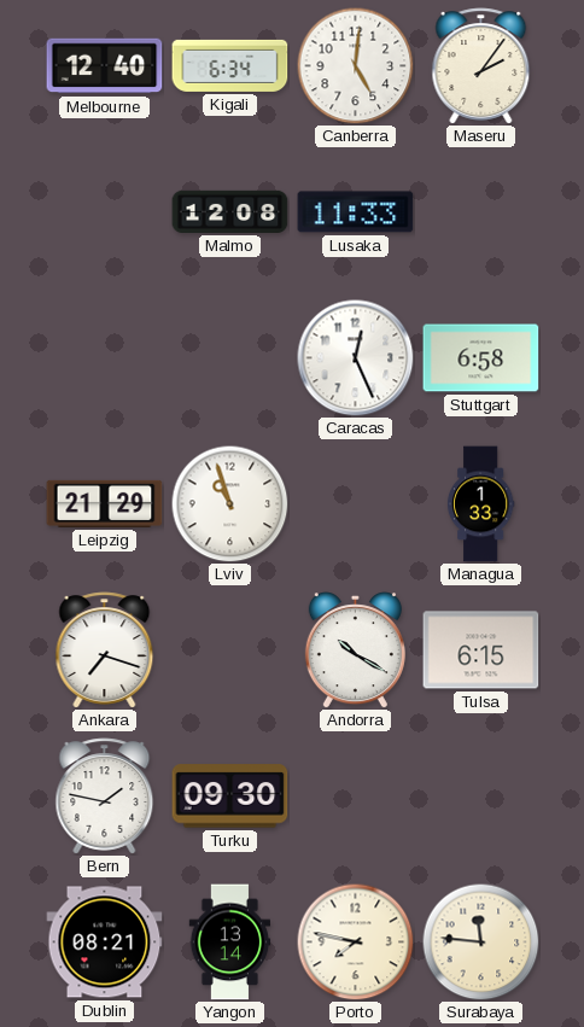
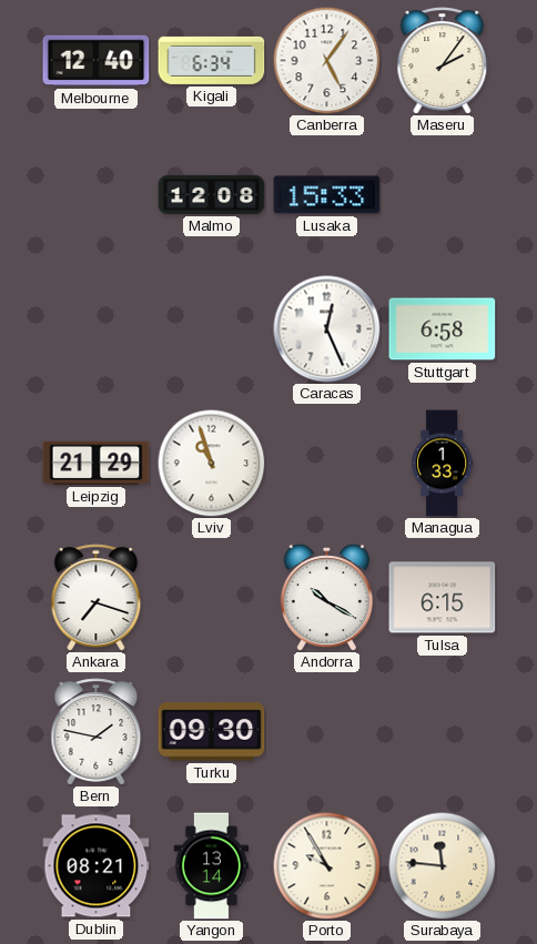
Canberra: 5:01 -> 5:06
Lusaka: 11:33 -> 15:33
Porto: 7:47 -> 9:55
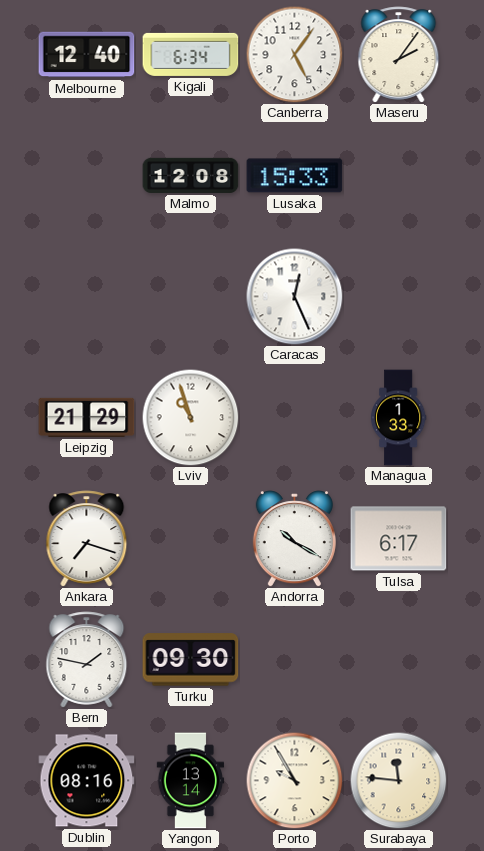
Stuttgart: 6:58 -> none
Tulsa: 6:15 -> 6:17
Dublin: 08:21 -> 08:16
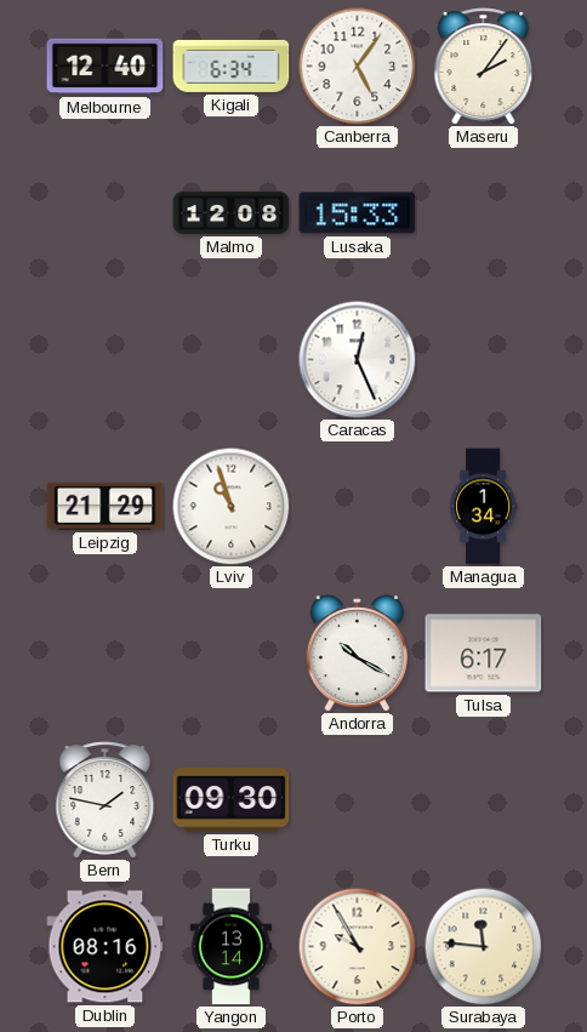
Managua: 1:33 -> 1:34
Ankara: 7:18 -> none
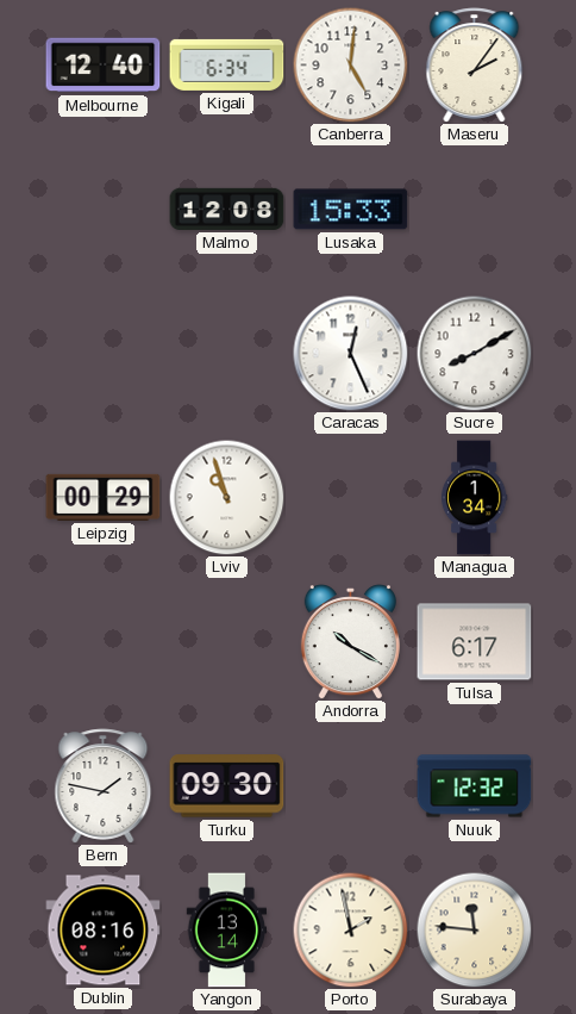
Canberra: 5:06 -> 5:01
Sucre: none -> 8:10
Leipzig: 21:29 -> 00:29
Nuuk: none -> 12:32
Porto: 9:55 -> 1:58
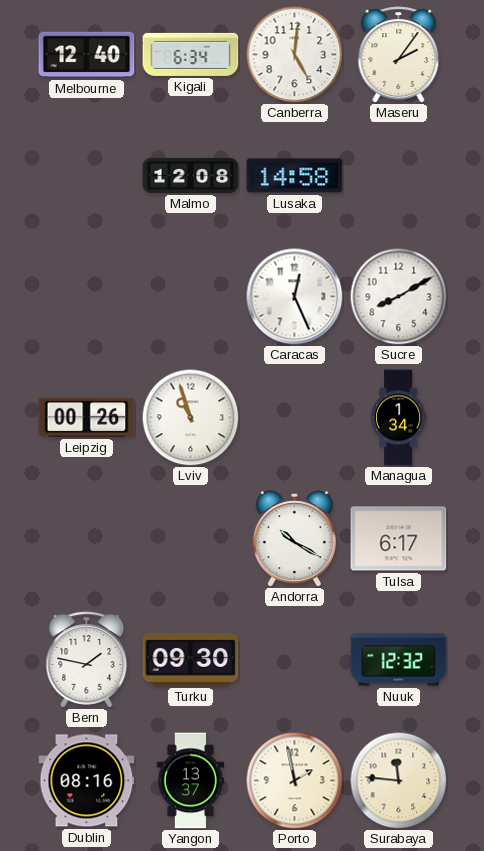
Lusaka: 15:33 -> 14:58
Leipzig: 00:29 -> 00:26
Yangon: 13:14 -> 13:37
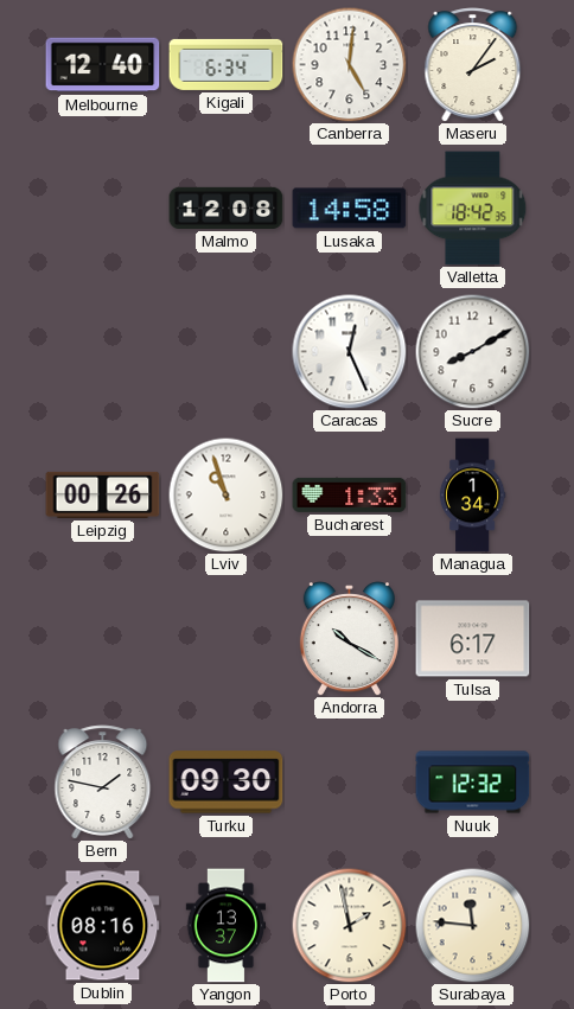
Valletta: none -> 18:42
Bucharest: none -> 1:33
